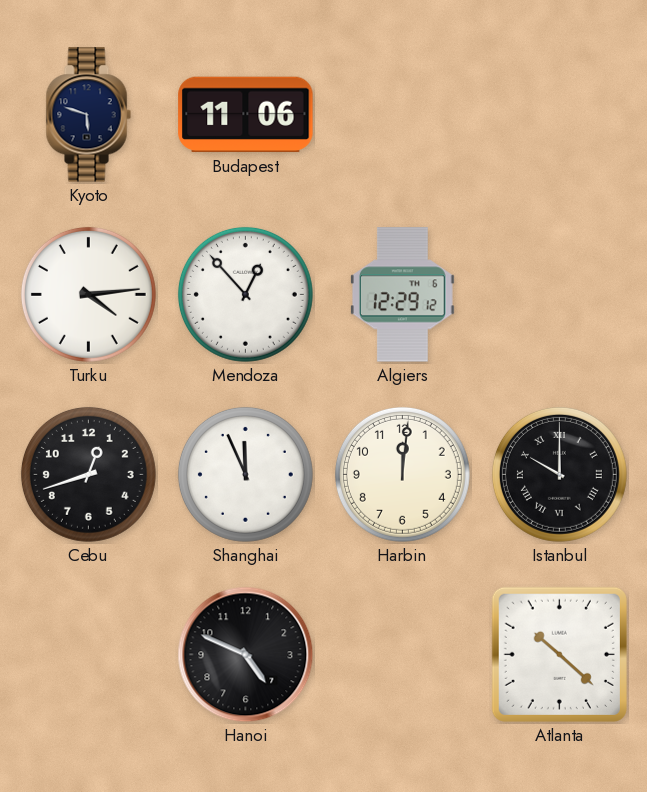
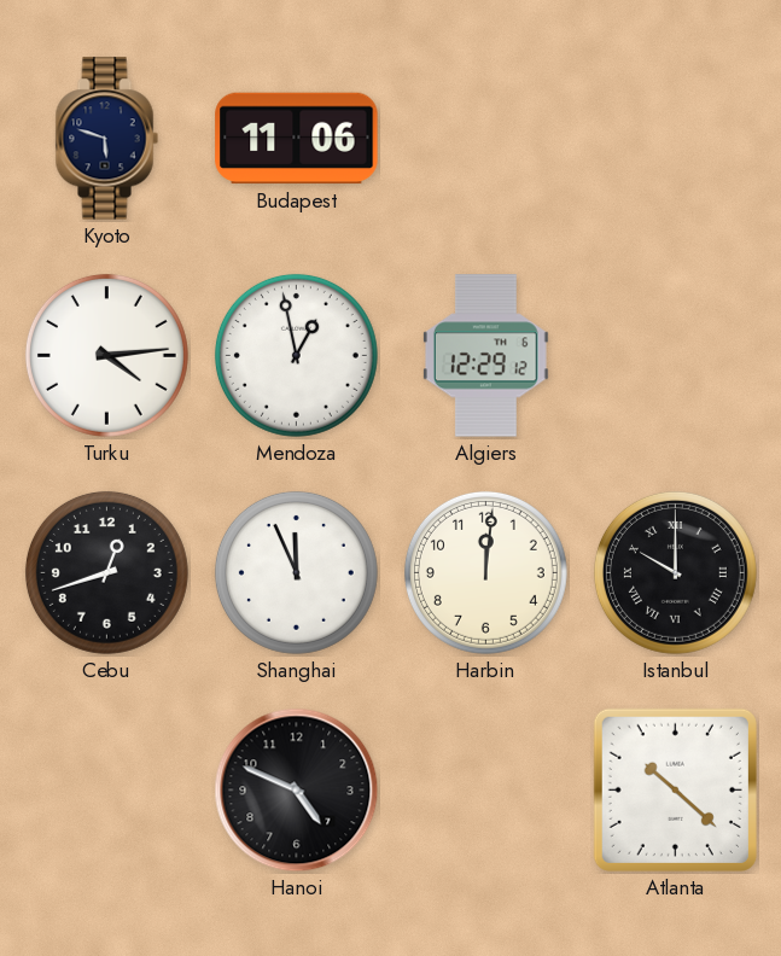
Mendoza: 12:53 -> 12:58
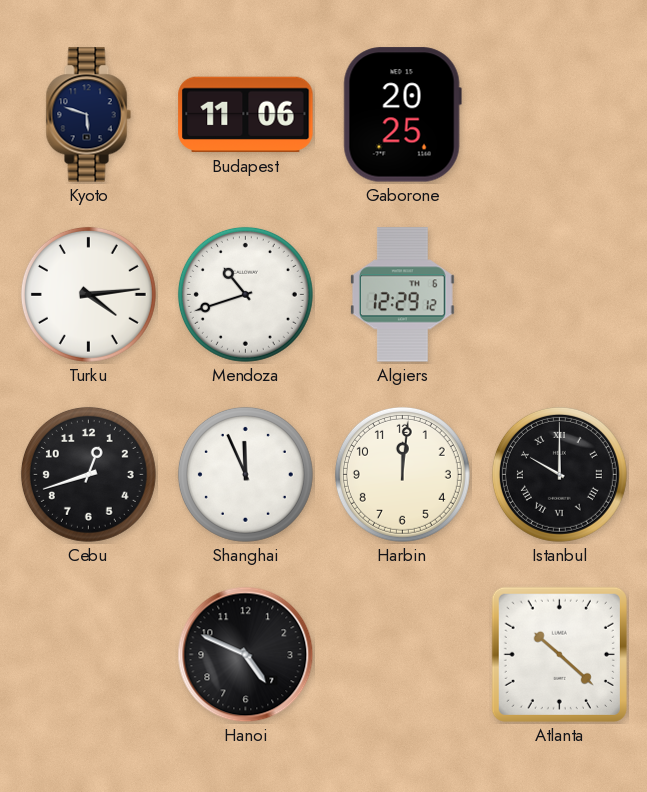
Gaborone: none -> 20:25
Mendoza: 12:58 -> 10:42
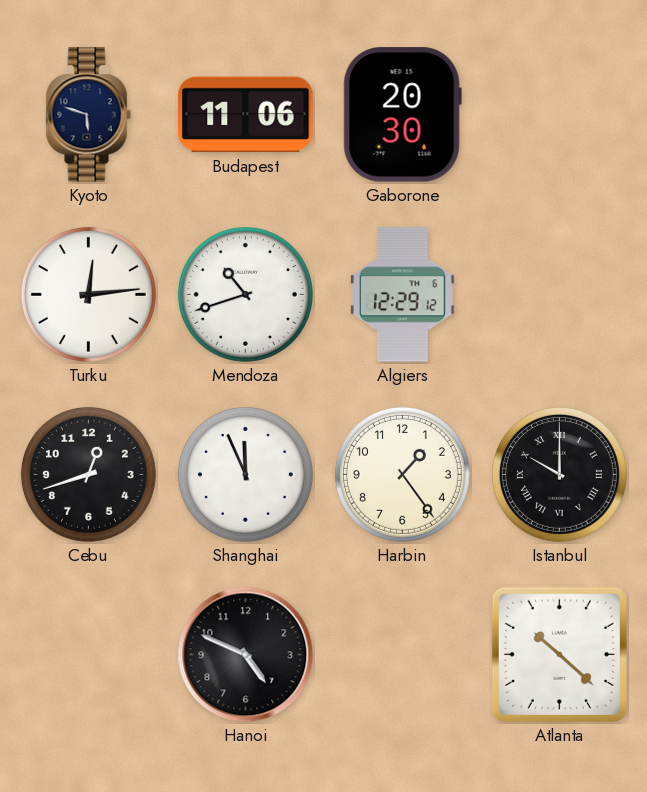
Gaborone: 20:25 -> 20:30
Turku: 4:14 -> 12:14
Harbin: 12:01 -> 1:24
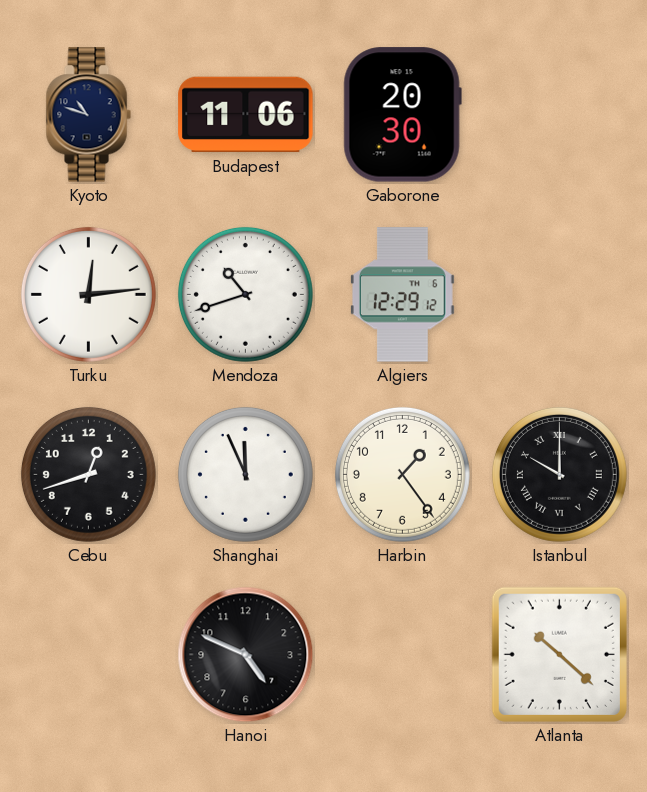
Kyoto: 5:48 -> 10:48
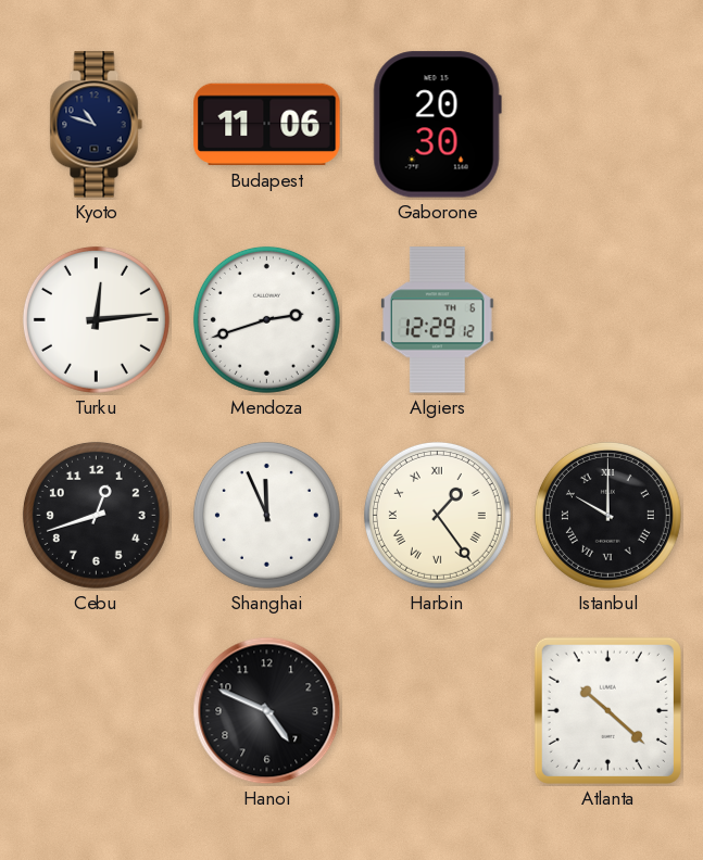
Mendoza: 10:42 -> 2:42
Harbin numerals: Arabic -> Roman
